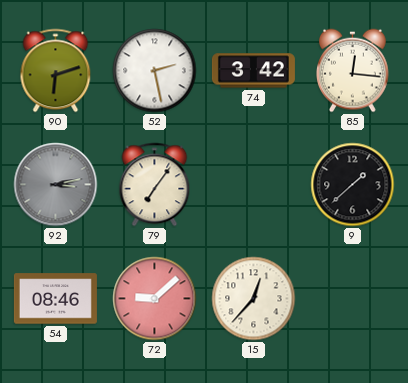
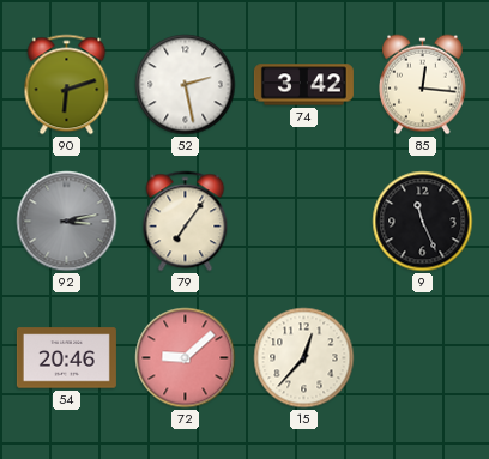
9: 1:38 -> 11:26
54: 08:46 -> 20:46
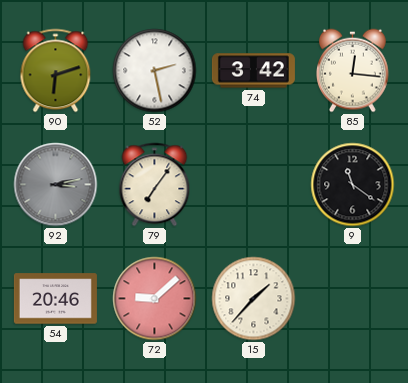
9: 11:26 -> 11:21
15: 12:37 -> 1:37
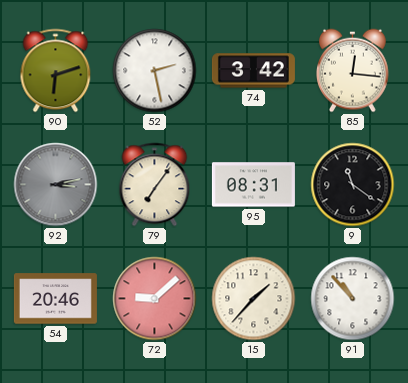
95: none -> 08:31
91: none -> 10:53
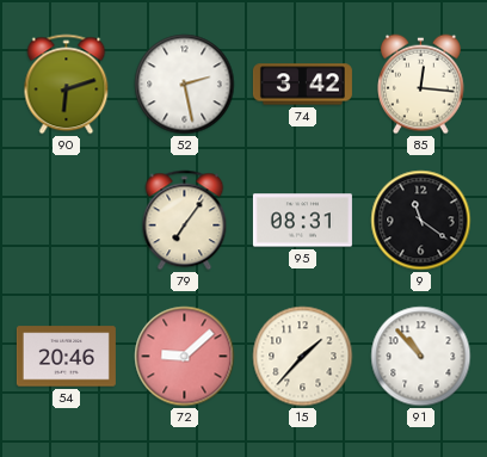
92: 3:13 -> none
